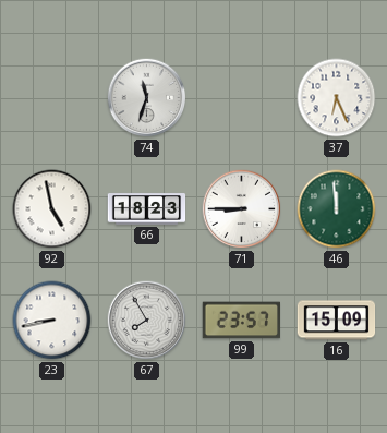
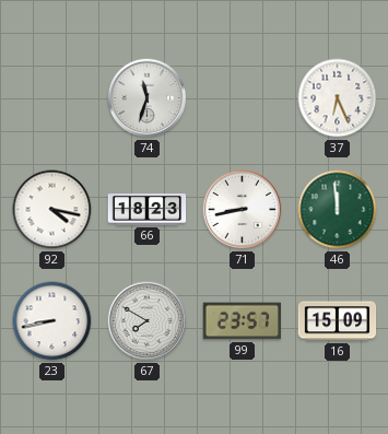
92: 4:58 -> 4:17
71: 8:45 -> 8:43
67: 7:55 -> 7:50
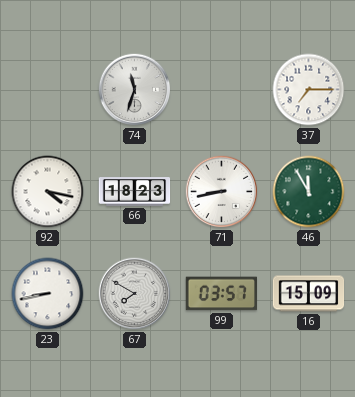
37: 6:26 -> 7:15
46: 11:59 -> 11:55
99: 23:57 -> 03:57
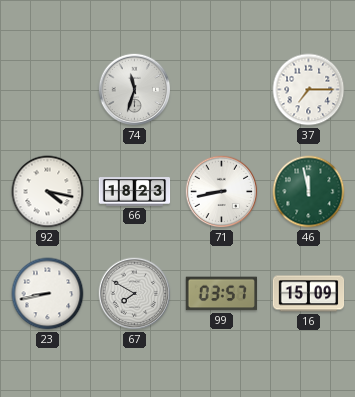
46: 11:55 -> 11:58
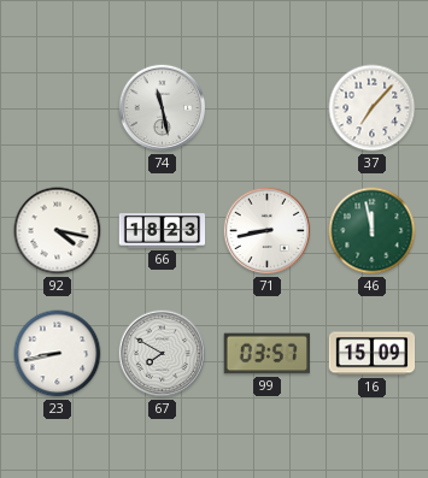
74: 11:33 -> 11:28
37: 7:15 -> 7:07
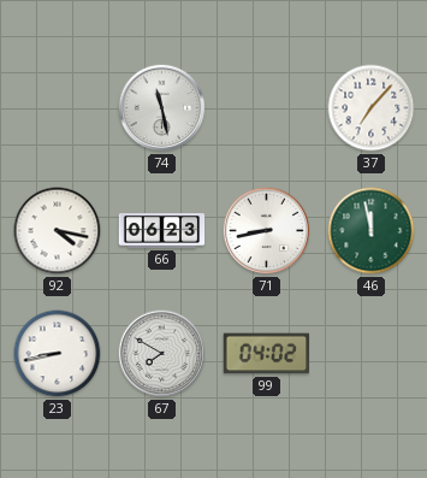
66: 18:23 -> 06:23
99: 03:57 -> 04:02
16: 15:09 -> none
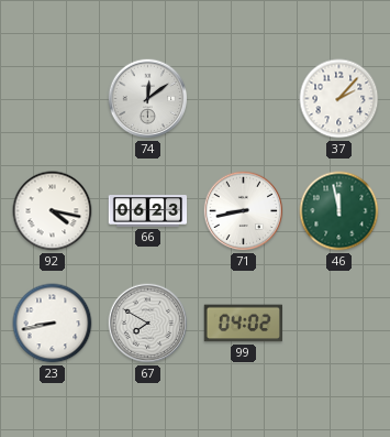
74: 11:28 -> 12:09
37: 7:07 -> 2:07
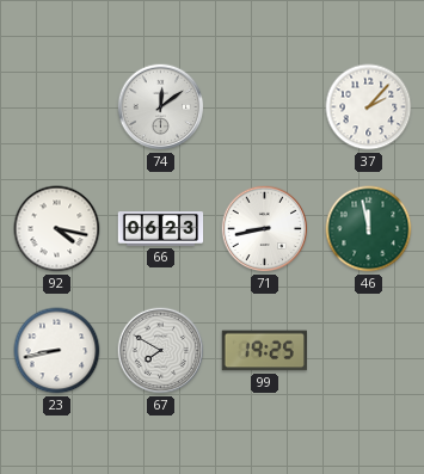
99: 04:02 -> 19:25
